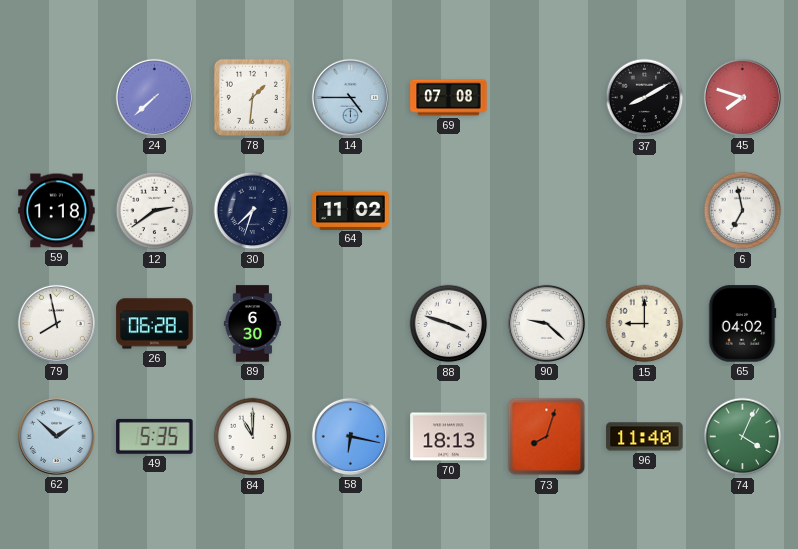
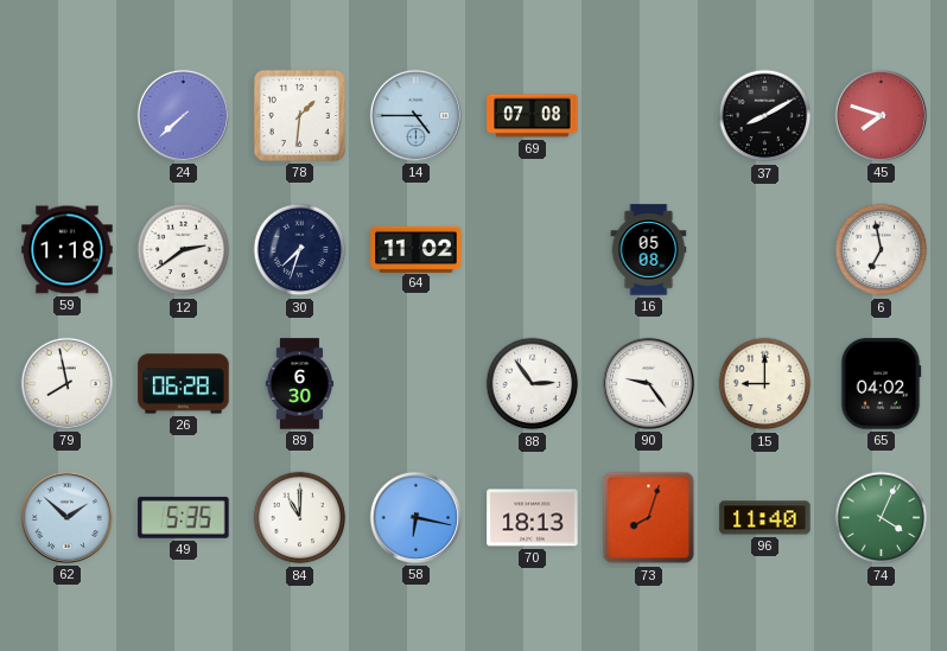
16: none -> 05:08
88: 3:48 -> 2:54
90: 9:22 -> 9:24
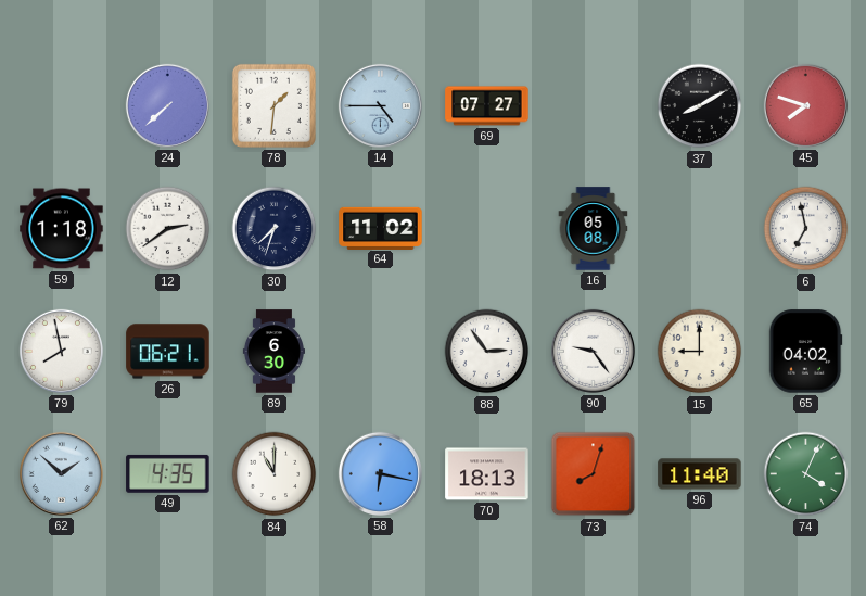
69: 07:08 -> 07:27
26: 06:28 -> 06:21
49: 5:35 -> 4:35
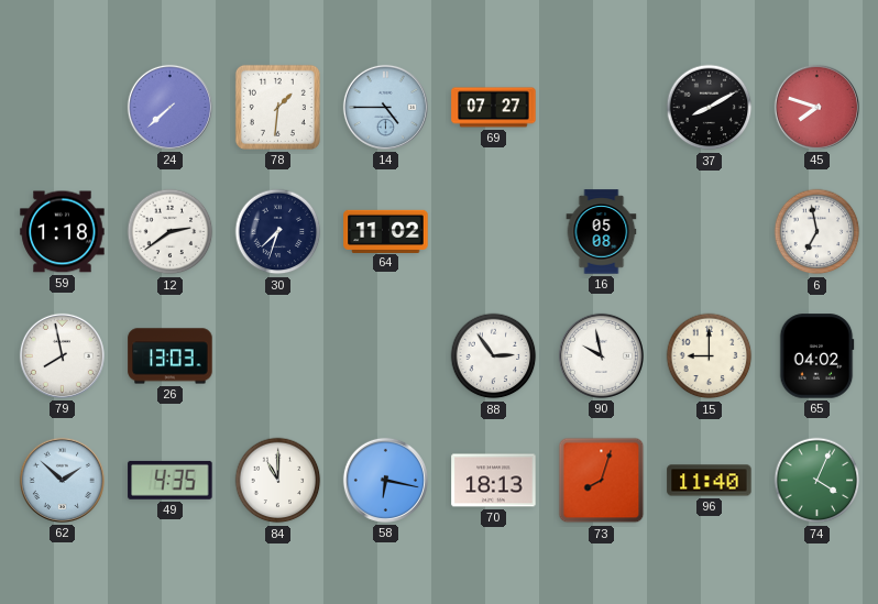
26: 06:21 -> 13:03
89: 6:30 -> none
90: 9:24 -> 9:58
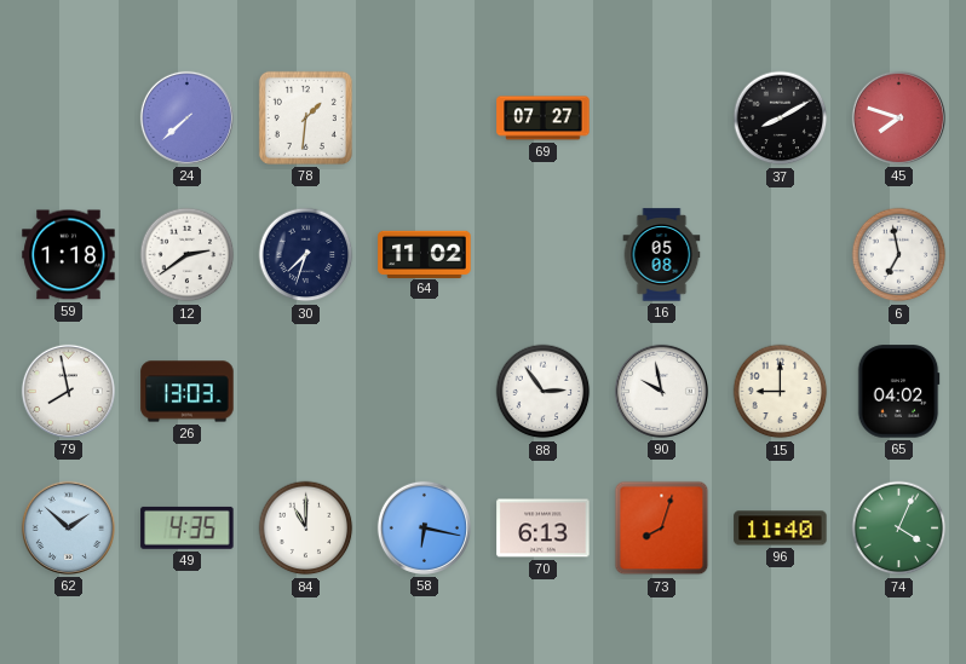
14: 4:45 -> none
70: 18:13 -> 6:13
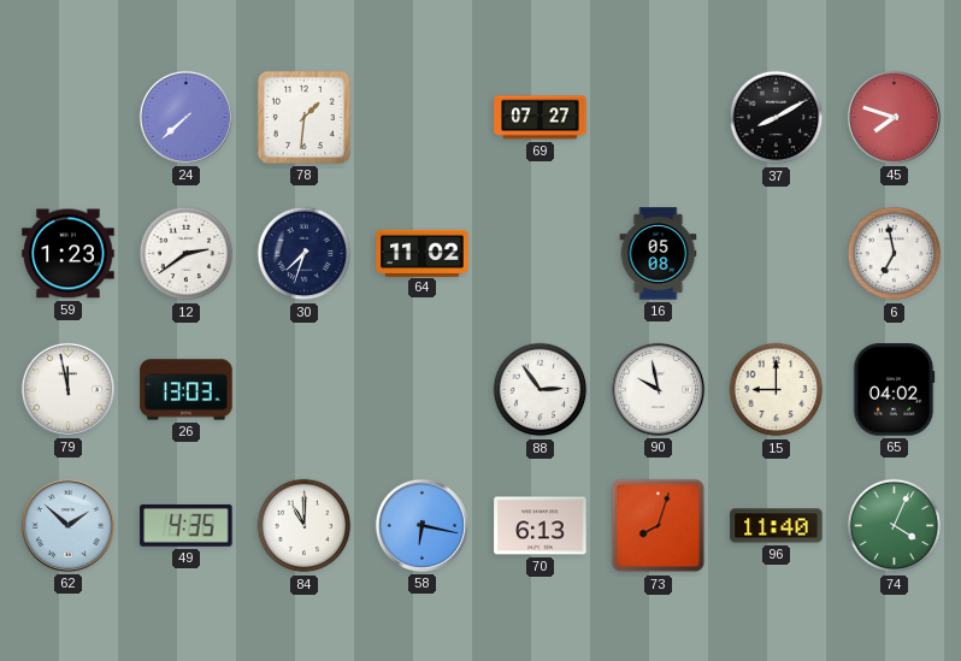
59: 1:18 -> 1:23
79: 7:58 -> 11:58
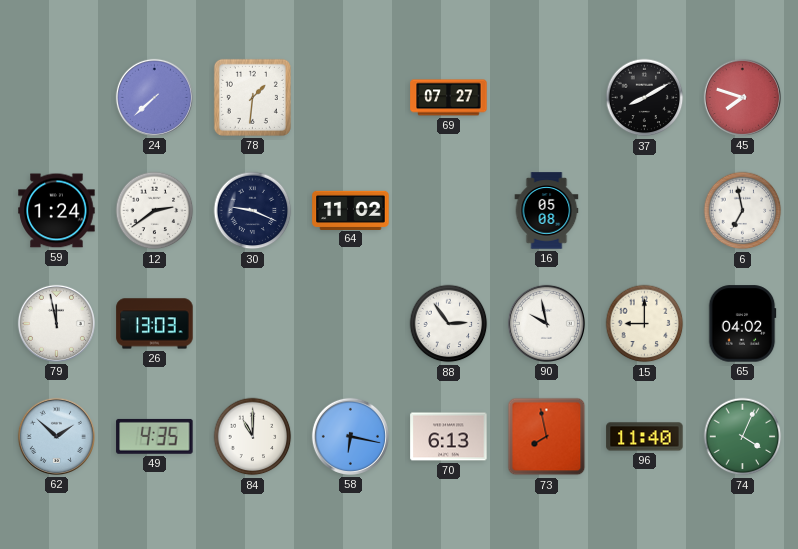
59: 1:23 -> 1:24
30: 7:33 -> 9:19
73: 8:03 -> 7:58
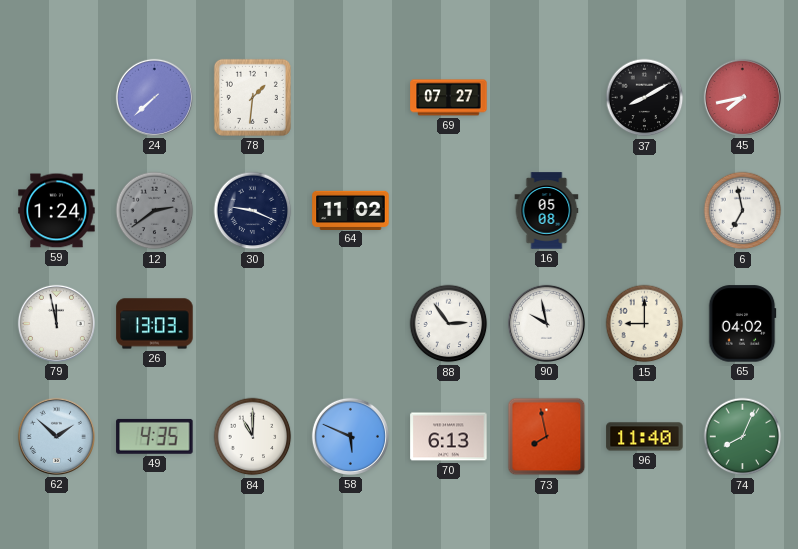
45: 7:48 -> 7:43
12 dial: white -> grey
58: 6:17 -> 5:49
74: 4:04 -> 8:04
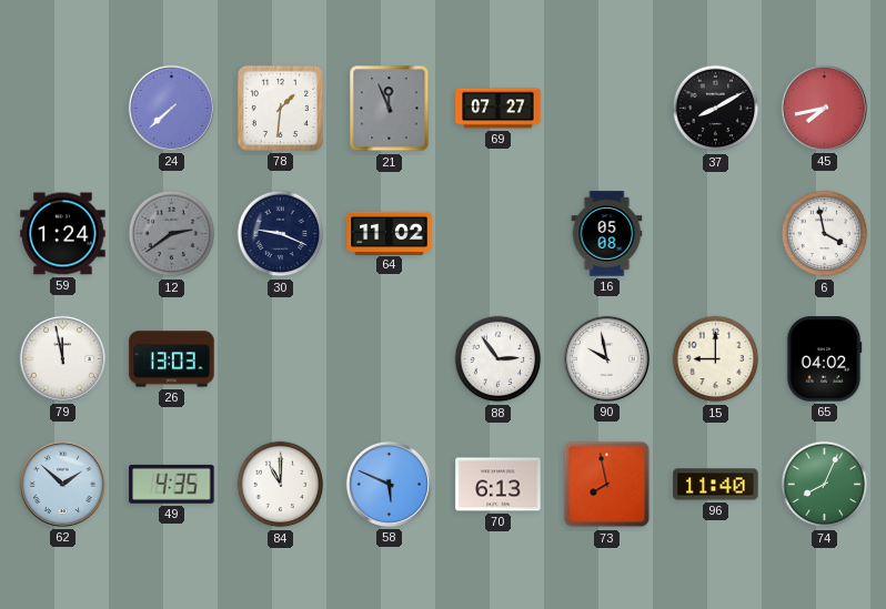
21: none -> 11:56
6: 6:58 -> 3:58
